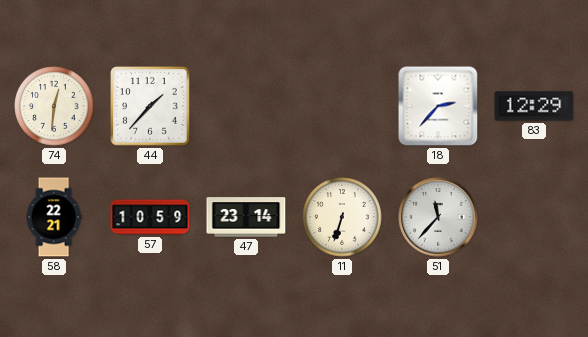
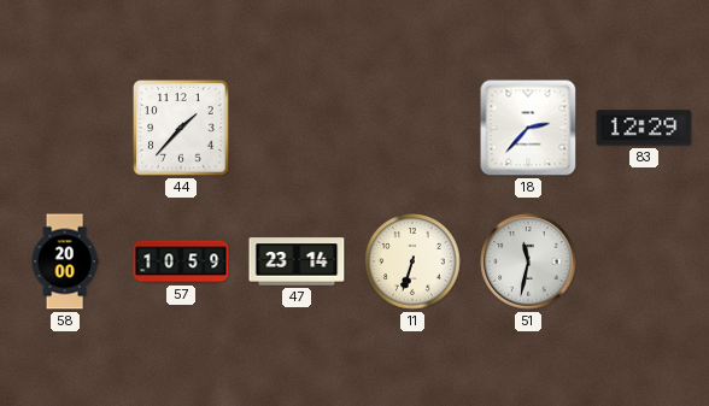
74: 12:31 -> none
58: 22:21 -> 20:00
51: 11:37 -> 11:32
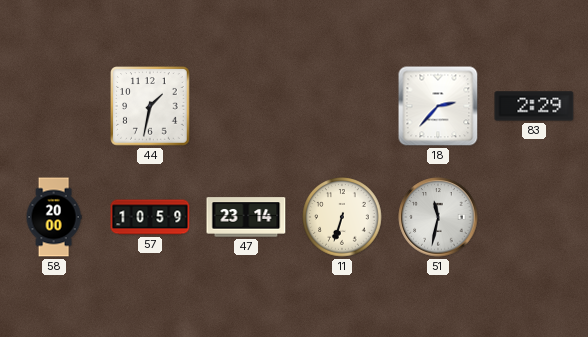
44: 1:37 -> 1:32
83: 12:29 -> 2:29
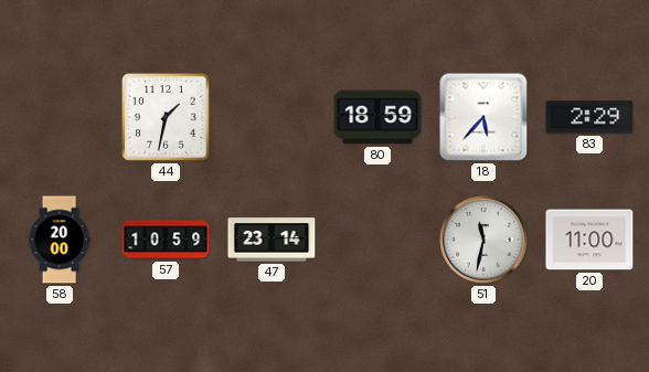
80: none -> 18:59
18: 2:37 -> 5:37
11: 6:33 -> none
20: none -> 11:00
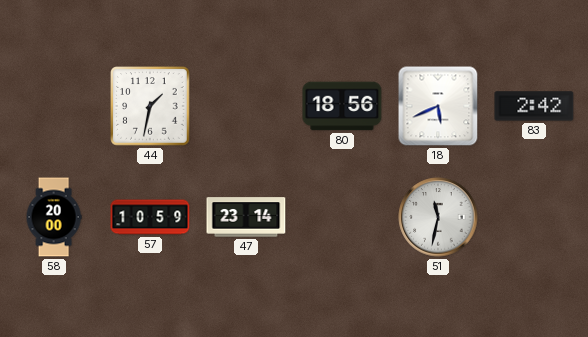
80: 18:59 -> 18:56
18: 5:37 -> 5:41
83: 2:29 -> 2:42
20: 11:00 -> none
